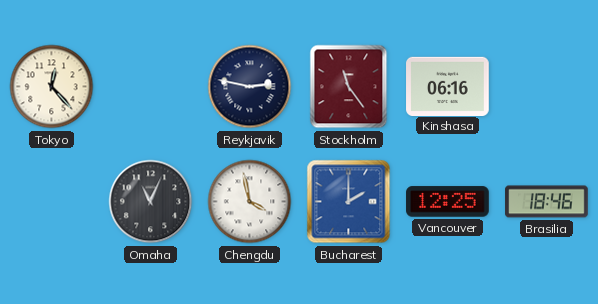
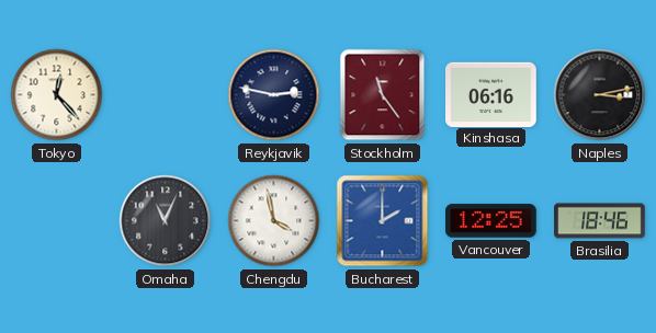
Naples: none -> 3:13
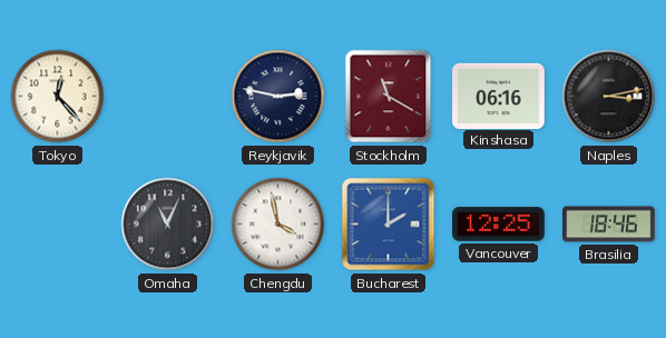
Stockholm: 11:24 -> 11:20
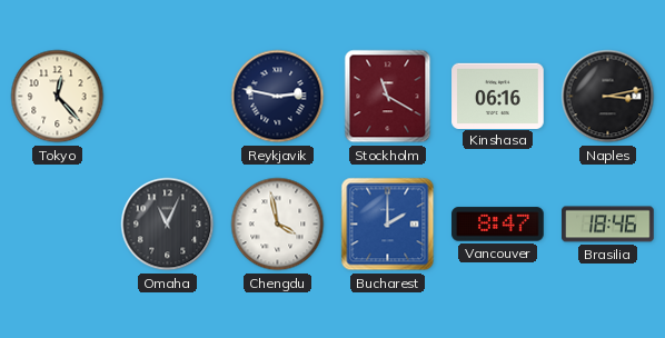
Vancouver: 12:25 -> 8:47
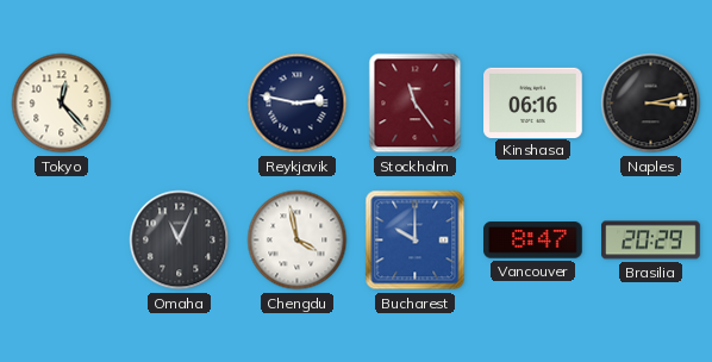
Stockholm: 11:20 -> 11:24
Bucharest: 2:00 -> 10:00
Brasilia: 18:46 -> 20:29
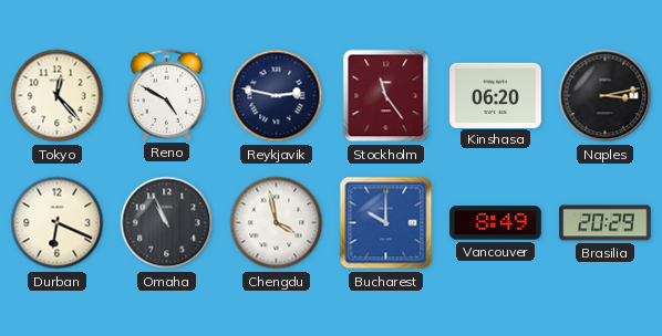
Reno: none -> 4:50
Kinshasa: 06:16 -> 06:20
Durban: none -> 6:19
Omaha: 11:04 -> 10:56
Vancouver: 8:47 -> 8:49
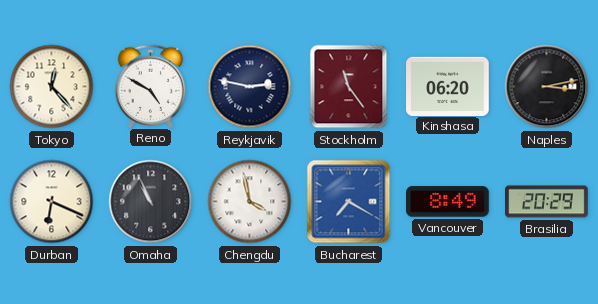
Bucharest: 10:00 -> 7:20
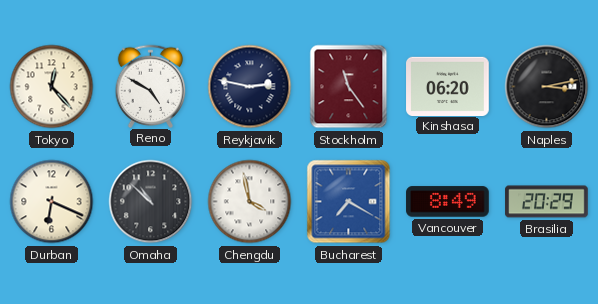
Omaha: 10:56 -> 10:52
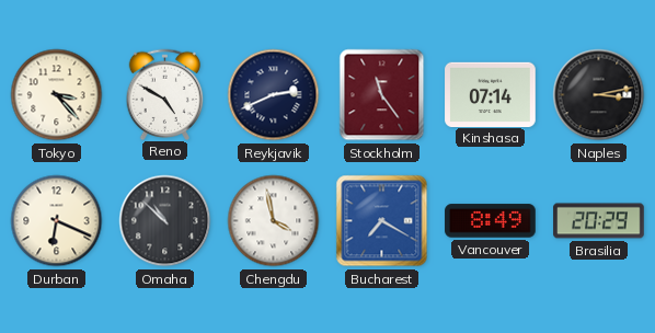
Tokyo: 12:23 -> 3:23
Reykjavik: 2:47 -> 2:41
Kinshasa: 06:20 -> 07:14
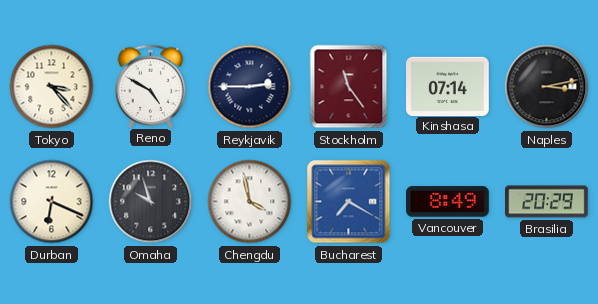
Reykjavik: 2:41 -> 2:45
Omaha: 10:52 -> 9:57
